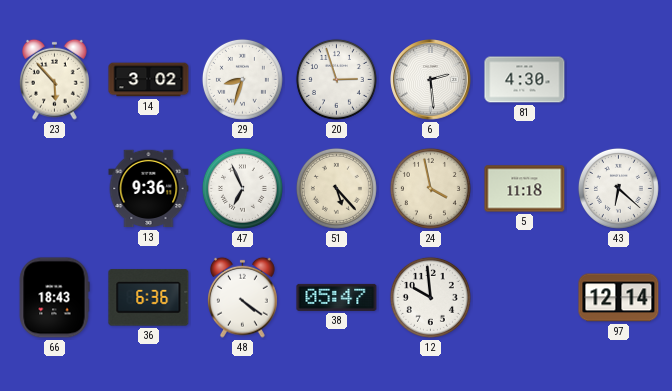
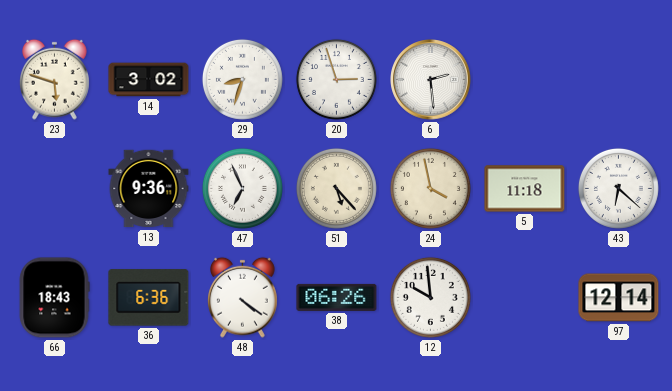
23: 5:53 -> 5:48
81: 4:30 -> none
38: 05:47 -> 06:26
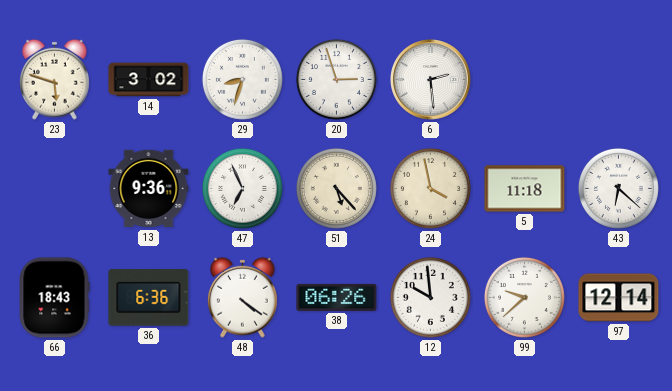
99: none -> 9:38
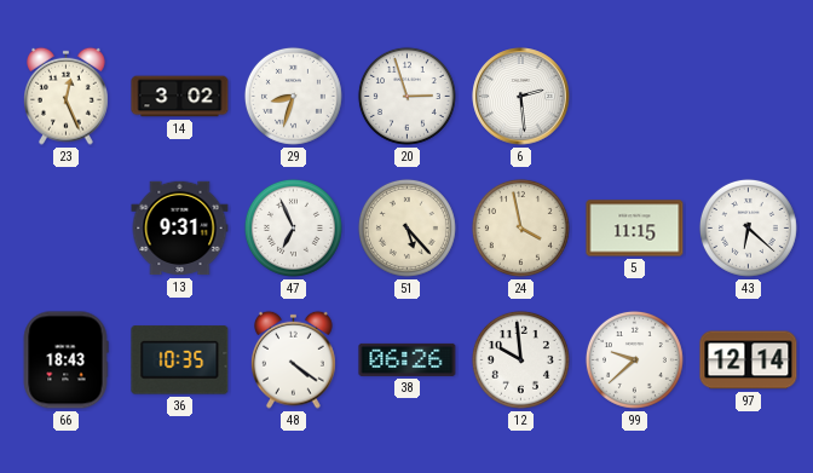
23: 5:48 -> 12:26
13: 9:36 -> 9:31
5: 11:18 -> 11:15
36: 6:36 -> 10:35
